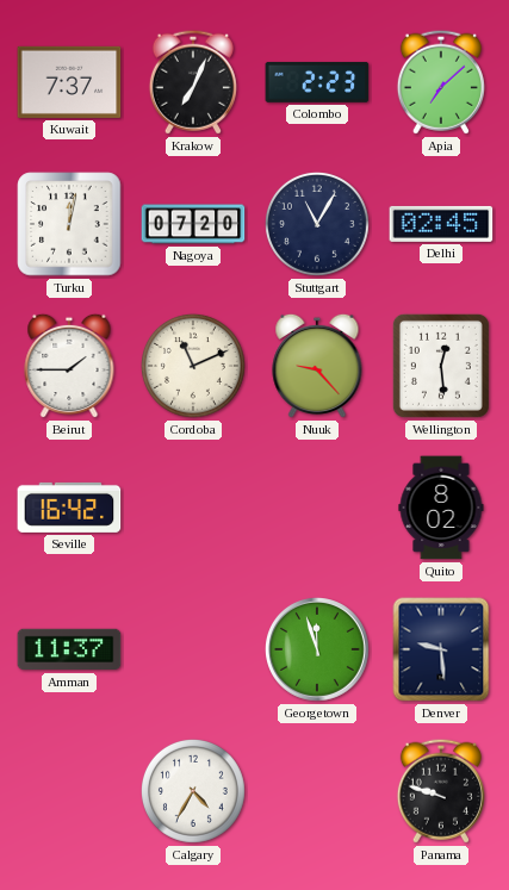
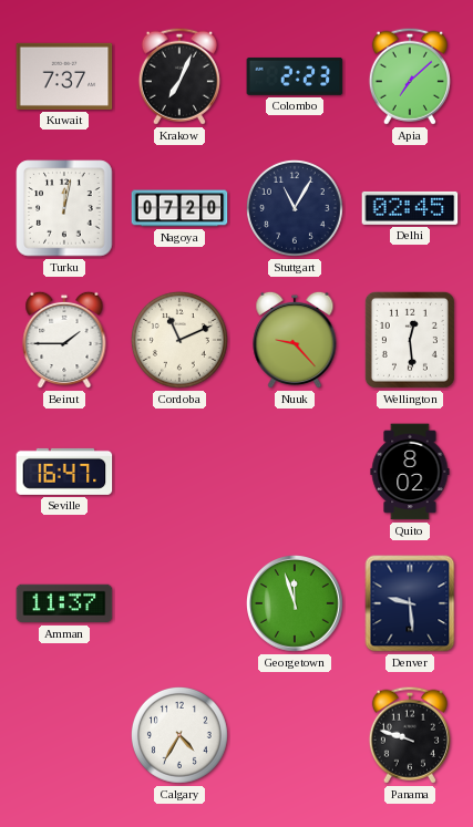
Seville: 16:42 -> 16:47
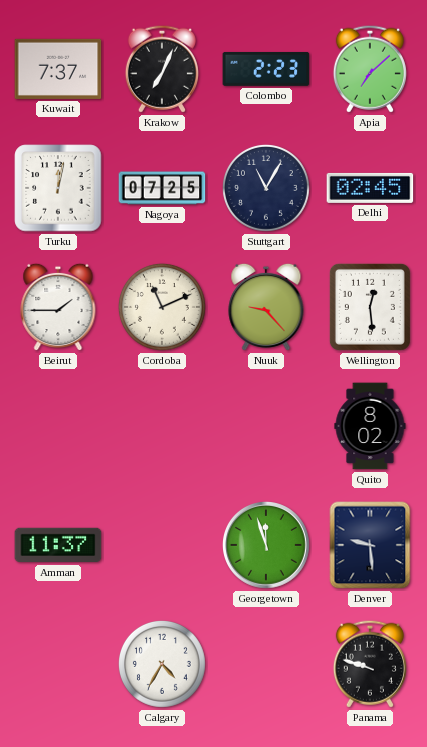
Nagoya: 07:20 -> 07:25
Seville: 16:47 -> none
